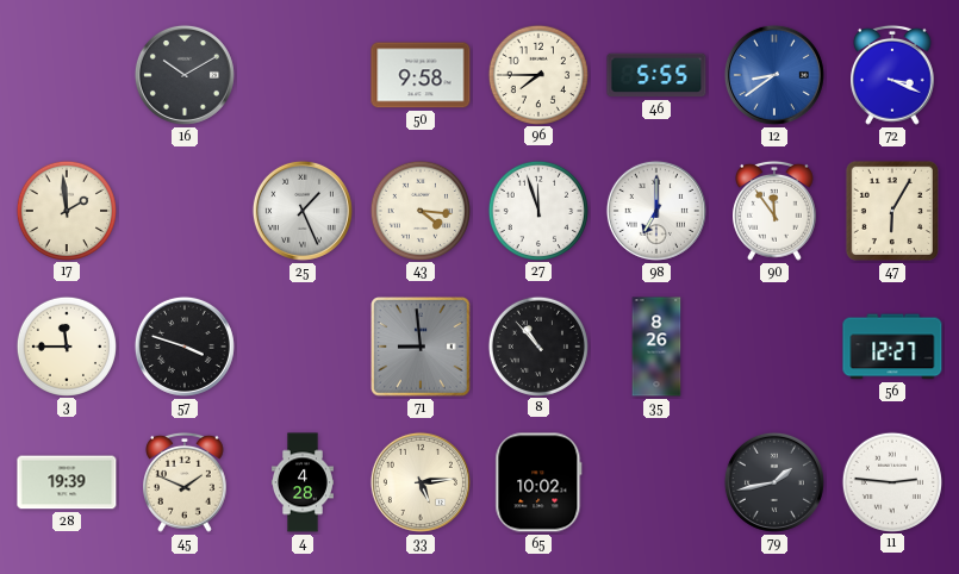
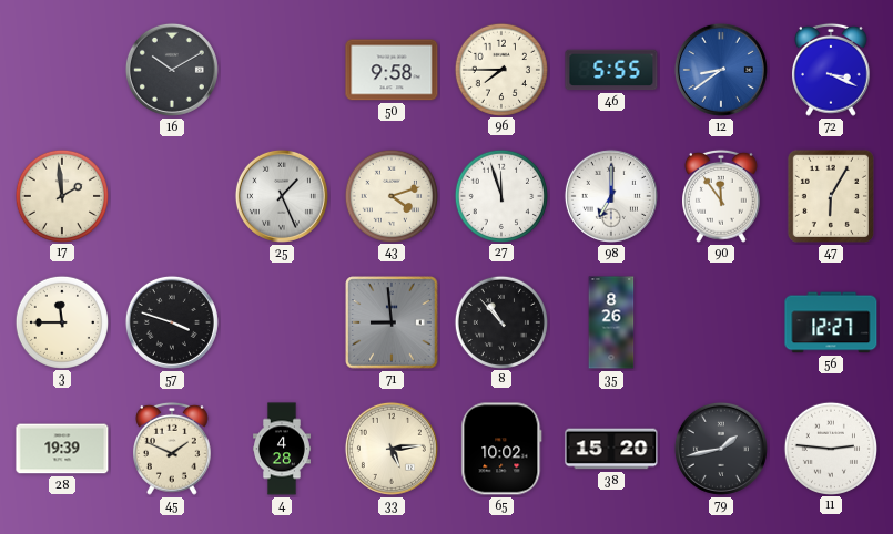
43: 4:16 -> 4:12
38: none -> 15:20
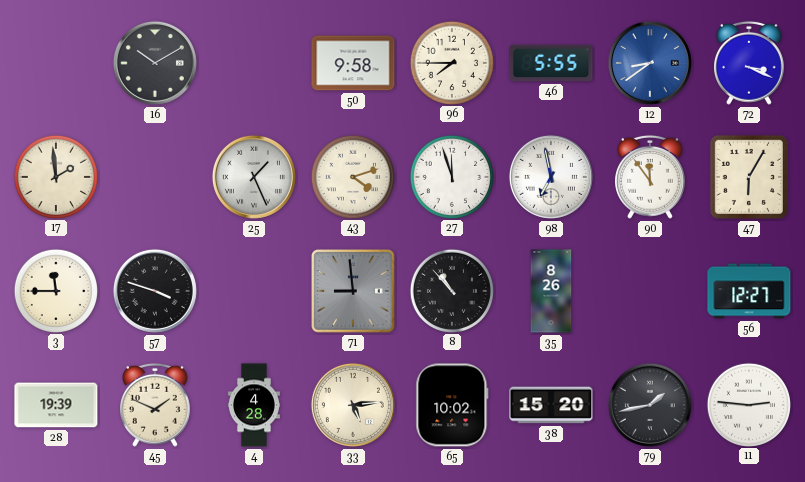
98: 7:00 -> 6:58
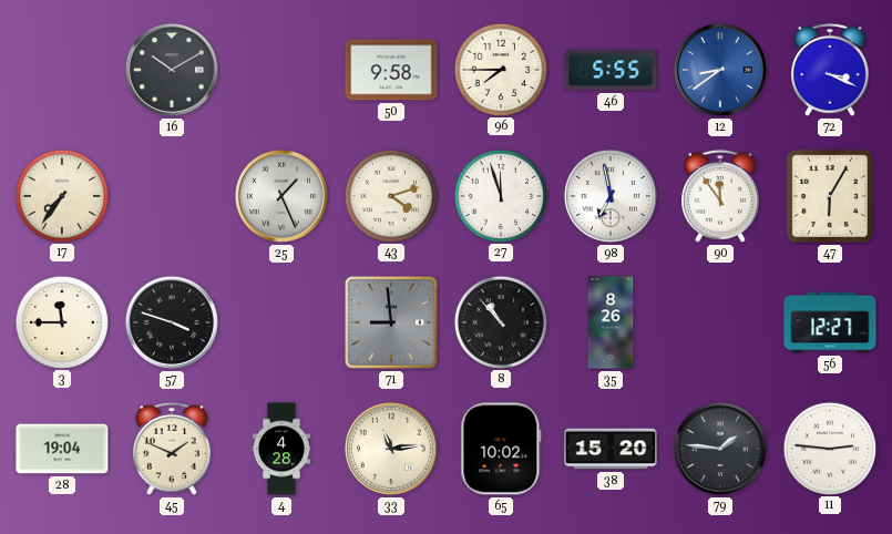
17: 1:59 -> 7:36
28: 19:39 -> 19:04
33: 5:14 -> 11:14
79: 1:43 -> 1:46
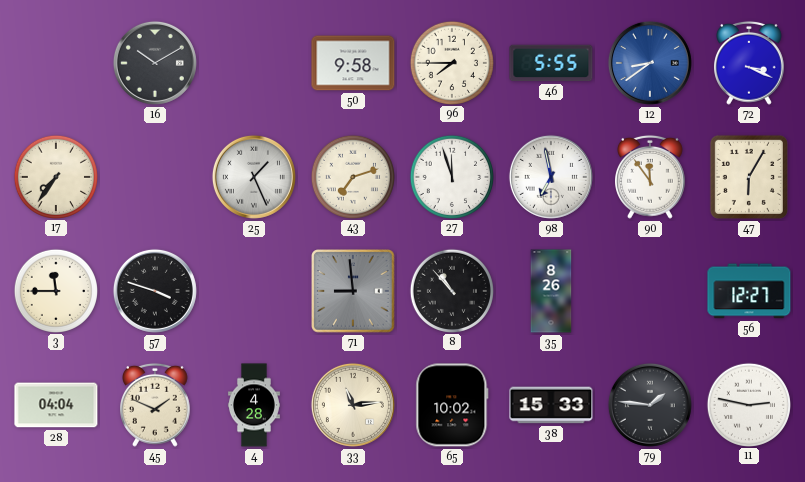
43: 4:12 -> 7:12
28: 19:04 -> 04:04
38: 15:20 -> 15:33
11: 2:46 -> 2:47
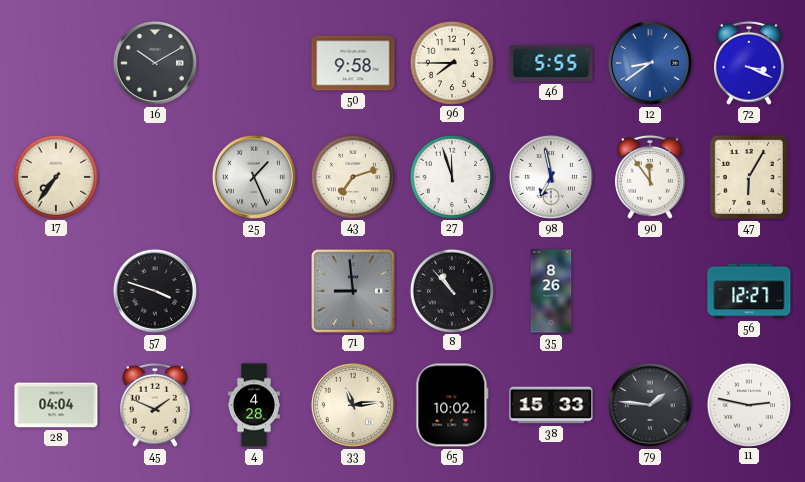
3: 11:45 -> none
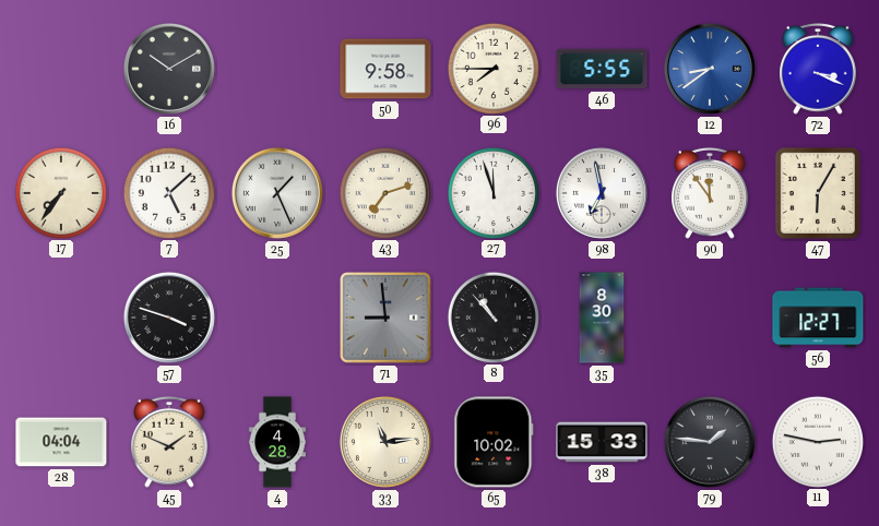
7: none -> 5:08
35: 8:26 -> 8:30
